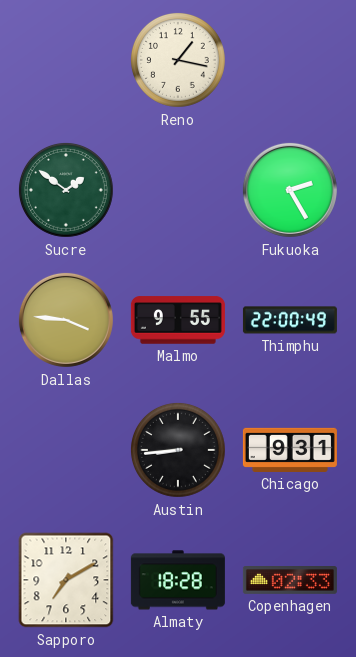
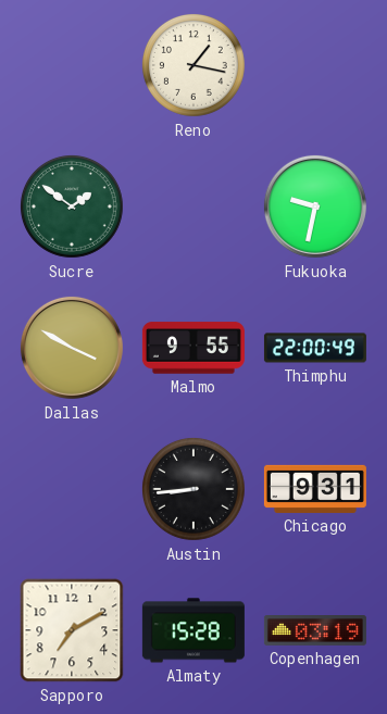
Fukuoka: 2:25 -> 9:32
Dallas: 3:46 -> 3:50
Almaty: 18:28 -> 15:28
Copenhagen: 02:33 -> 03:19
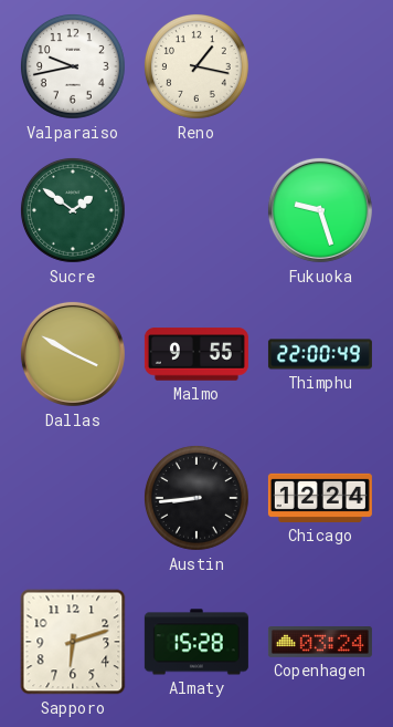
Valparaiso: none -> 9:43
Fukuoka: 9:32 -> 9:27
Chicago: 9:31 -> 12:24
Sapporo: 7:10 -> 6:12
Copenhagen: 03:19 -> 03:24
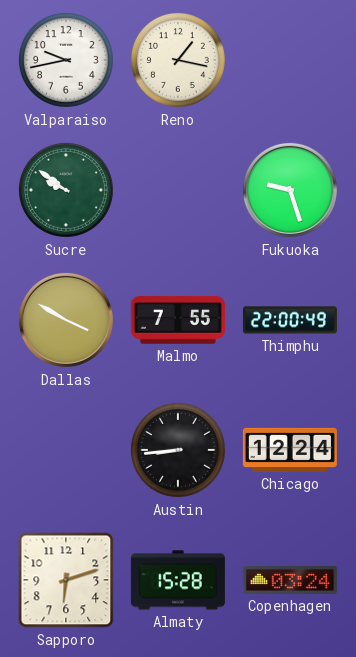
Sucre: 1:51 -> 9:51
Malmo: 9:55 -> 7:55
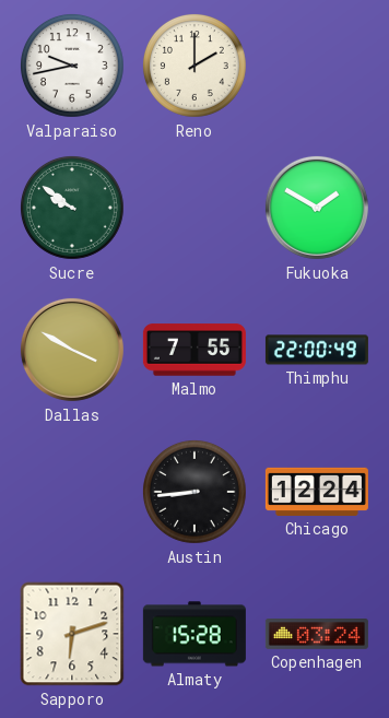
Reno: 1:17 -> 2:00
Fukuoka: 9:27 -> 1:50
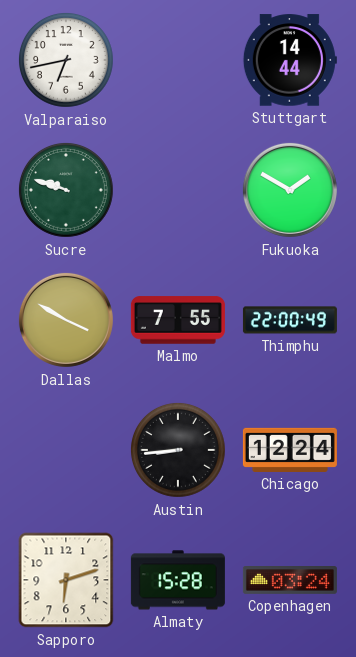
Valparaiso: 9:43 -> 6:43
Reno: 2:00 -> none
Stuttgart: none -> 14:44
Sucre: 9:51 -> 9:48
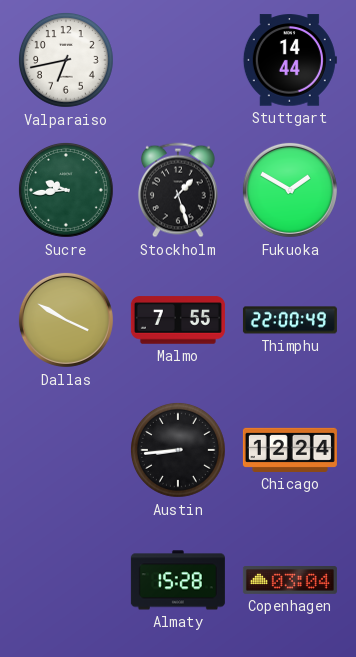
Sucre: 9:48 -> 9:44
Stockholm: none -> 1:27
Sapporo: 6:12 -> none
Copenhagen: 03:24 -> 03:04
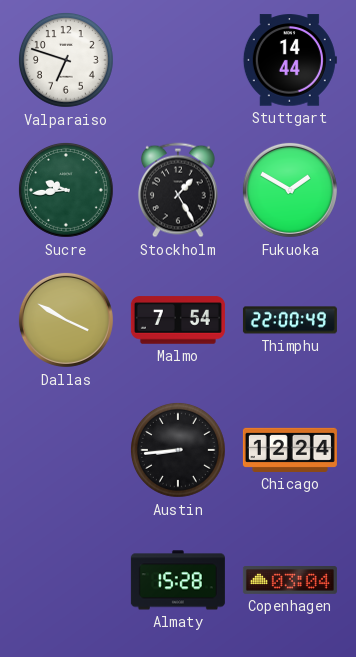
Valparaiso: 6:43 -> 6:48
Stockholm: 1:27 -> 1:25
Malmo: 7:55 -> 7:54
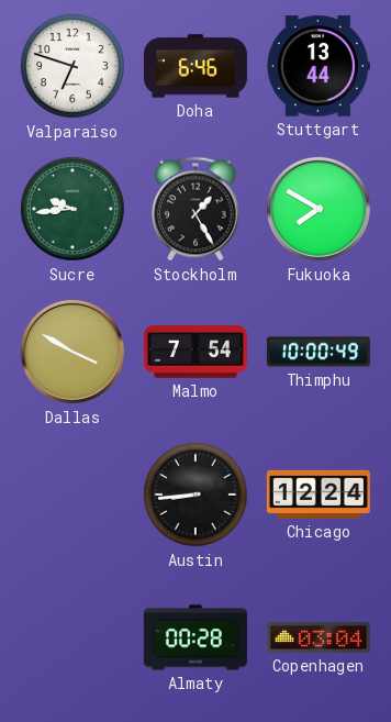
Doha: none -> 6:46
Stuttgart: 14:44 -> 13:44
Fukuoka: 1:50 -> 7:50
Thimphu: 22:00 -> 10:00
Almaty: 15:28 -> 00:28
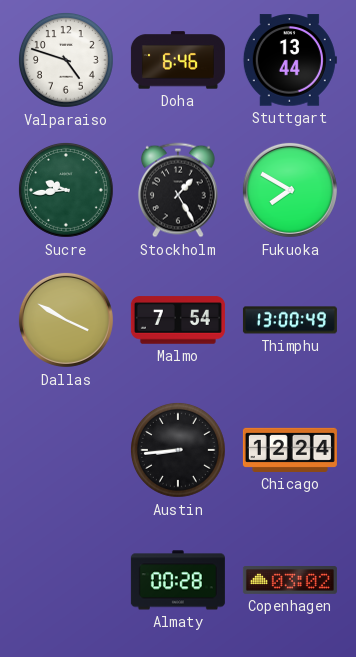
Valparaiso: 6:48 -> 4:48
Thimphu: 10:00 -> 13:00
Copenhagen: 03:04 -> 03:02
